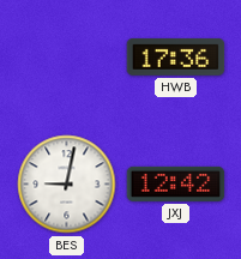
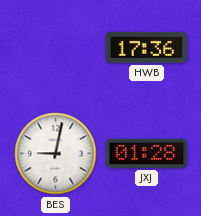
JXJ: 12:42 -> 01:28
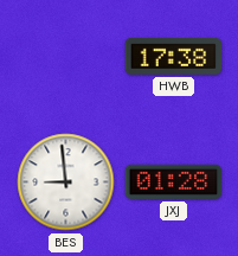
HWB: 17:36 -> 17:38
BES: 9:02 -> 8:59
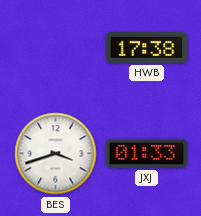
BES: 8:59 -> 3:42
JXJ: 01:28 -> 01:33
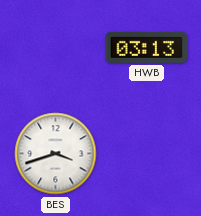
HWB: 17:38 -> 03:13
JXJ: 01:33 -> none
